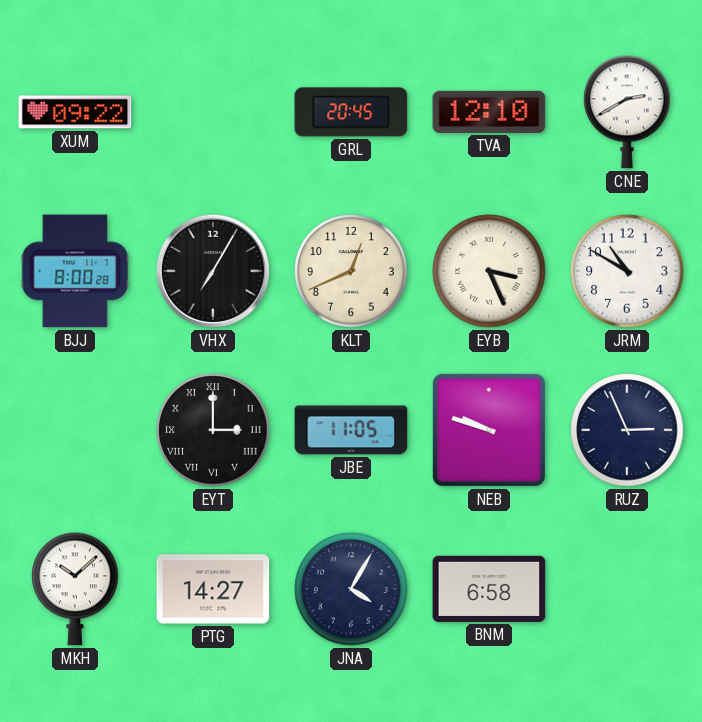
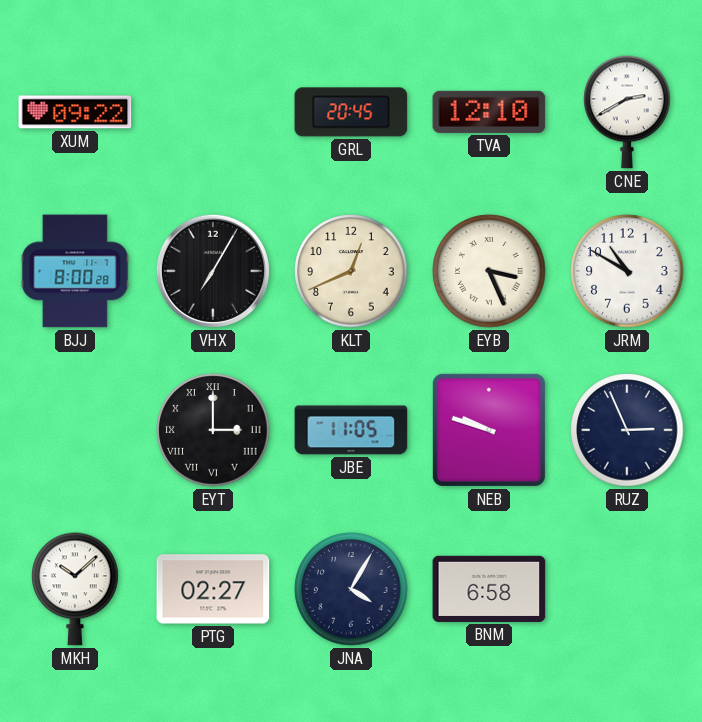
PTG: 14:27 -> 02:27
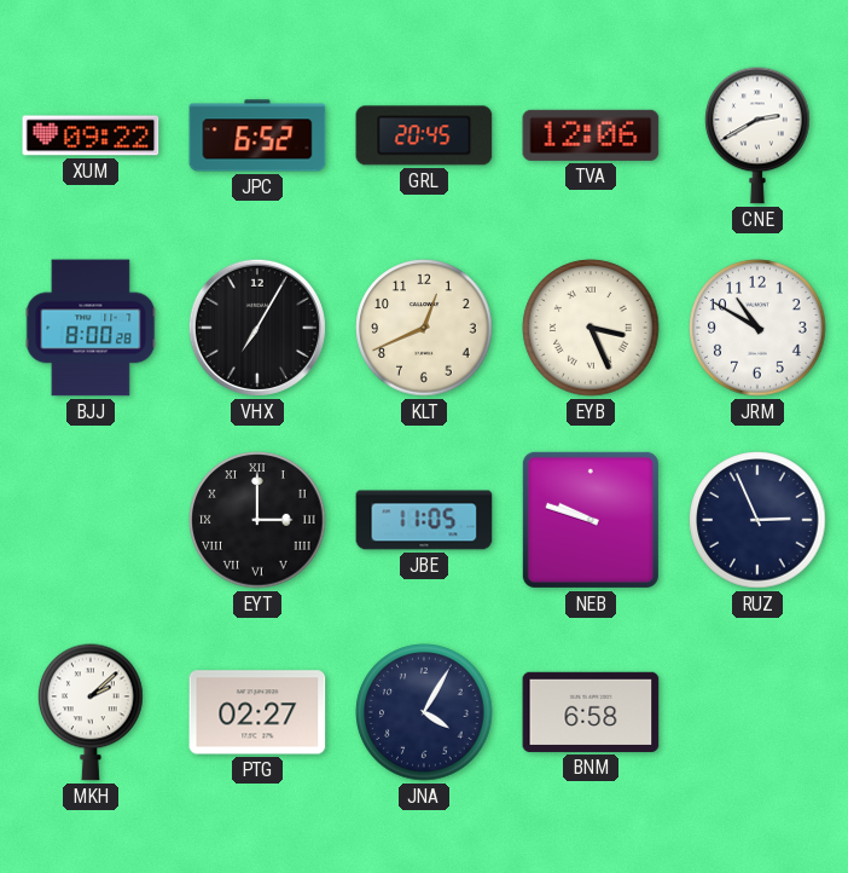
JPC: none -> 6:52
TVA: 12:10 -> 12:06
MKH: 10:08 -> 2:08
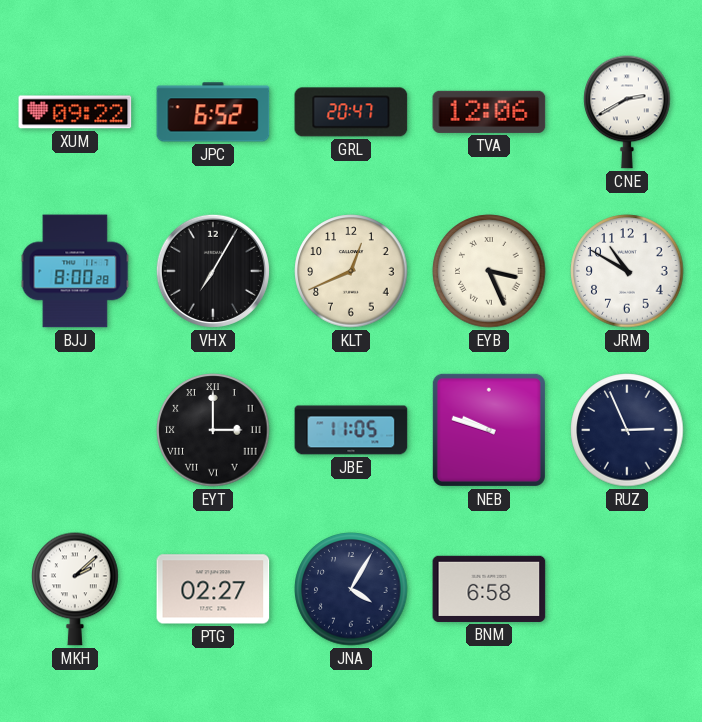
GRL: 20:45 -> 20:47
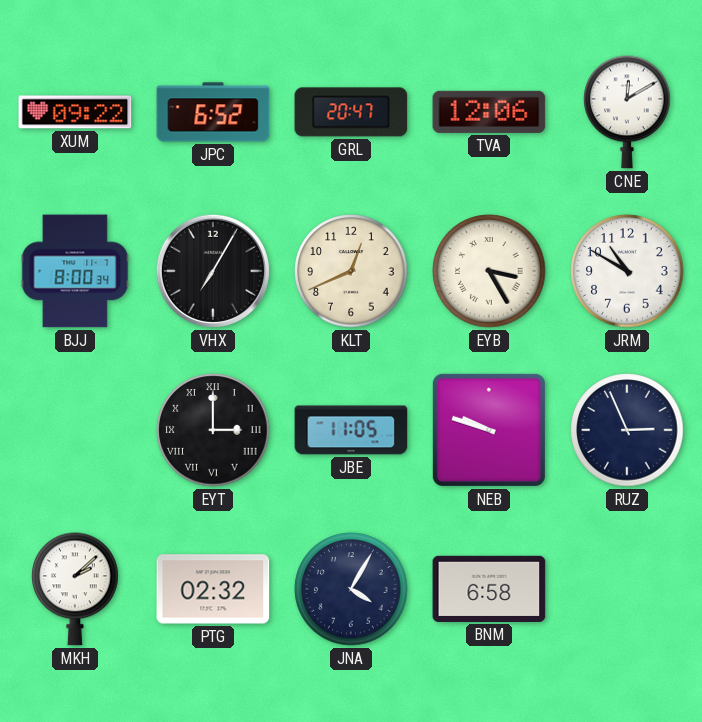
CNE: 2:40 -> 12:10
BJJ: 8:00:28 -> 8:00:34
EYB: 3:26 -> 3:25
PTG: 02:27 -> 02:32
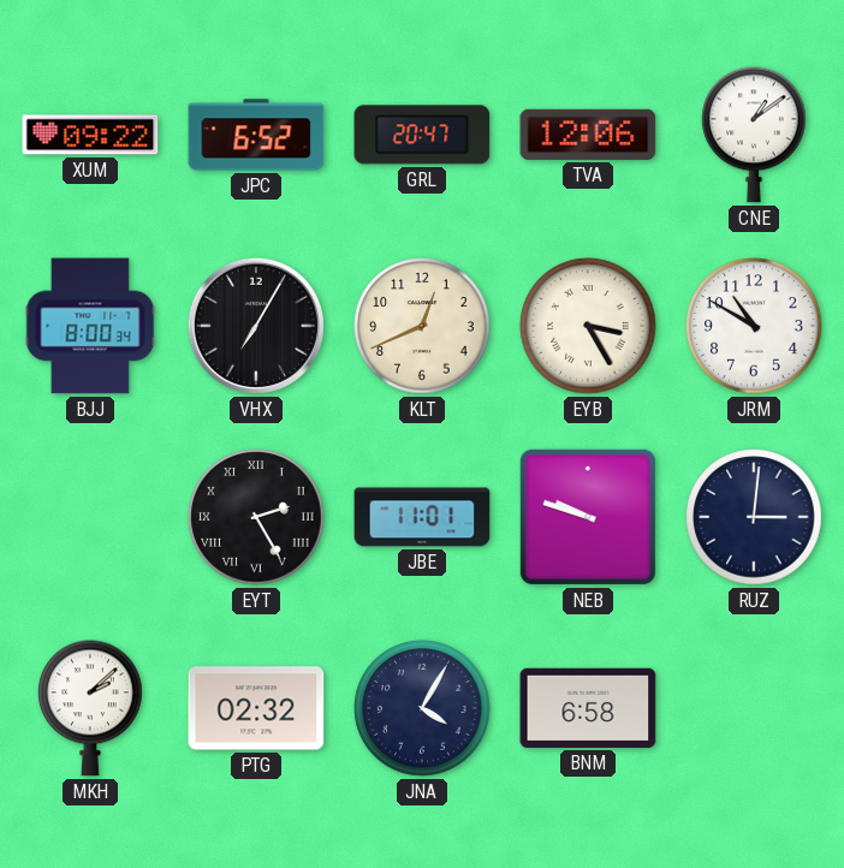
CNE: 12:10 -> 1:09
EYT: 3:00 -> 2:25
JBE: 11:05 -> 11:01
RUZ: 2:56 -> 3:01
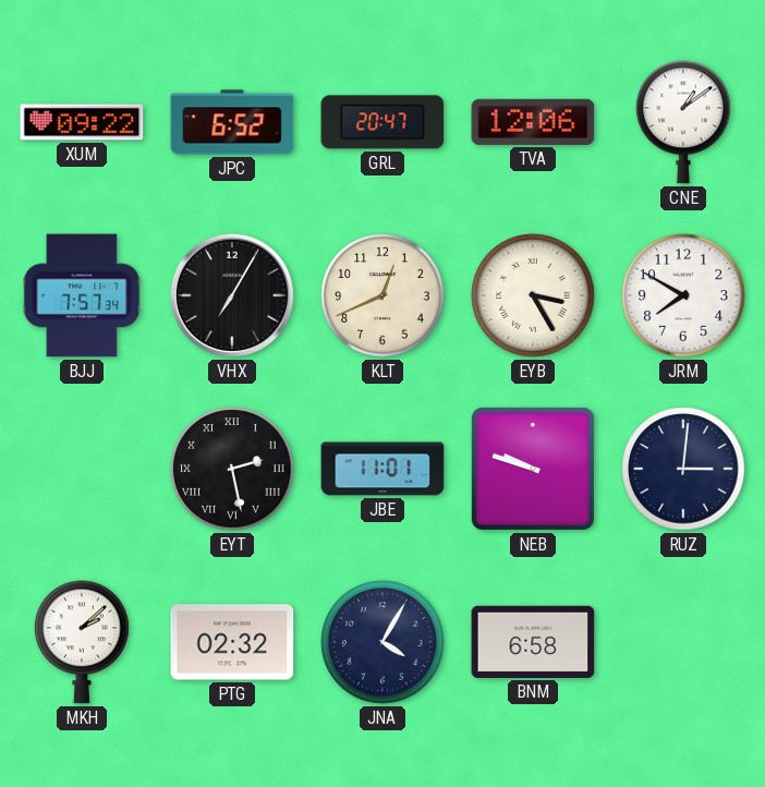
BJJ: 8:00 -> 7:57
JRM: 10:50 -> 7:50
EYT: 2:25 -> 2:28
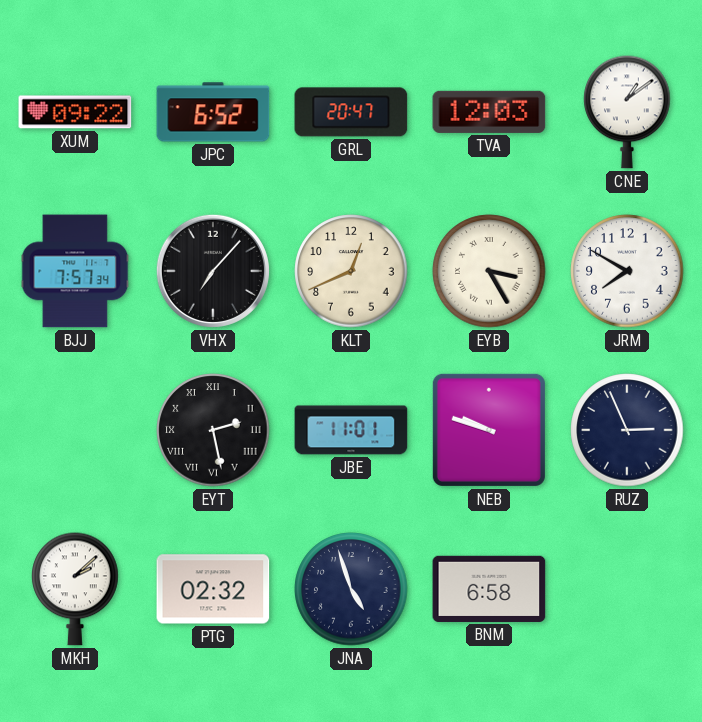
TVA: 12:06 -> 12:03
VHX: 7:05 -> 7:07
RUZ: 3:01 -> 2:56
JNA: 4:05 -> 4:57
